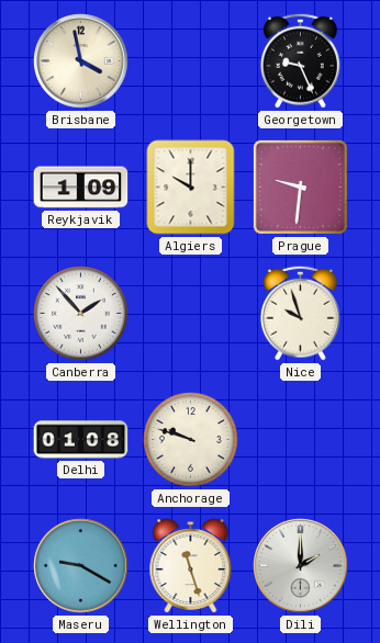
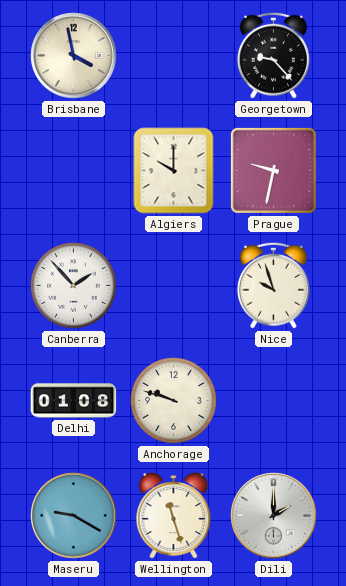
Georgetown: 9:26 -> 9:23
Reykjavik: 1:09 -> none
Prague: 9:31 -> 9:32
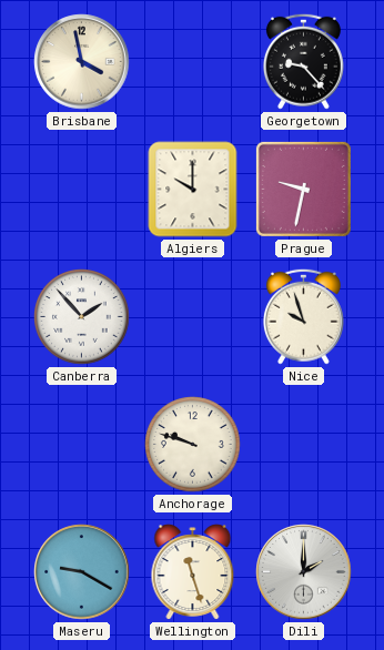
Delhi: 01:08 -> none
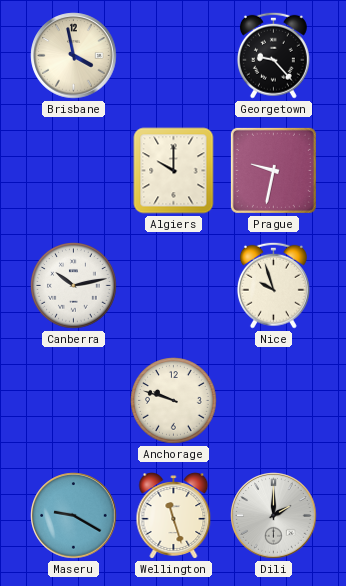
Canberra: 1:53 -> 10:13
